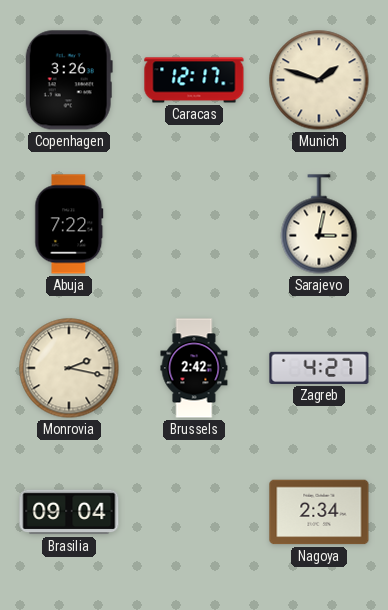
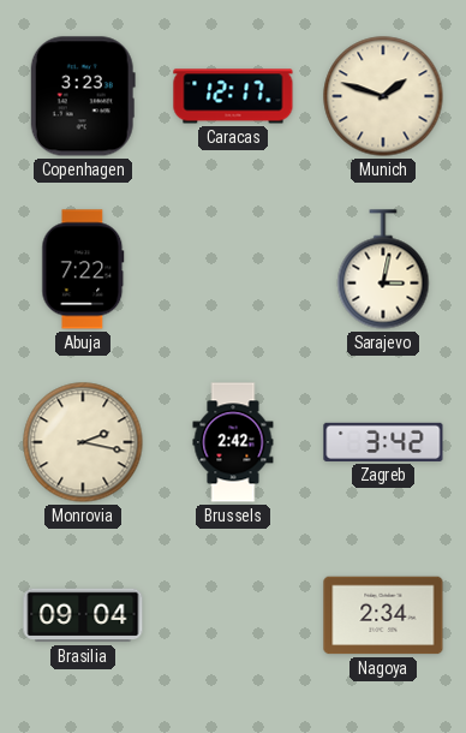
Copenhagen: 3:26 -> 3:23
Zagreb: 4:27 -> 3:42
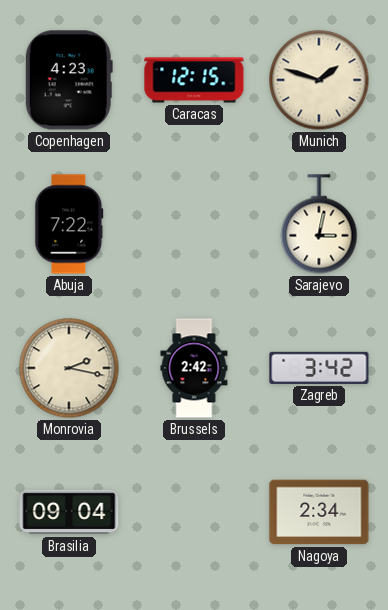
Copenhagen: 3:23 -> 4:23
Caracas: 12:17 -> 12:15
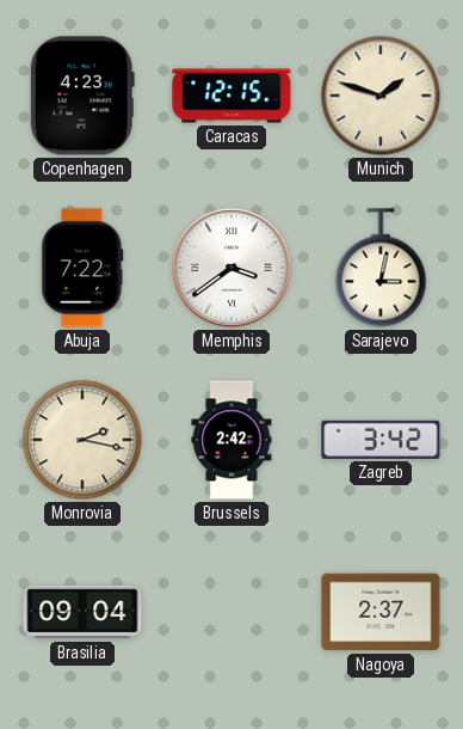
Memphis: none -> 3:39
Nagoya: 2:34 -> 2:37
